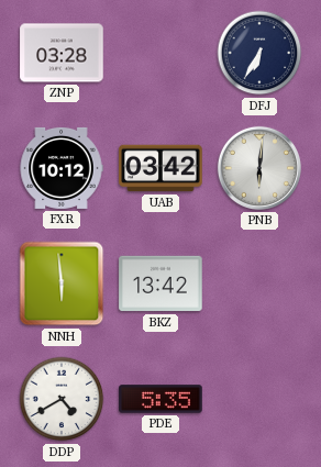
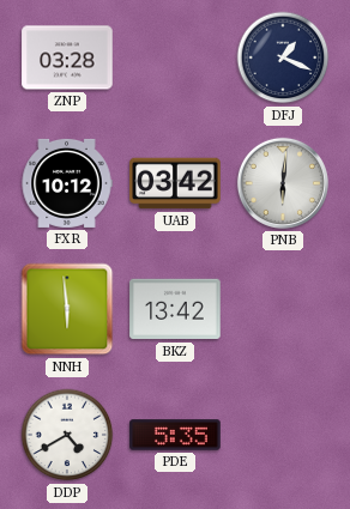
DFJ: 6:35 -> 1:19
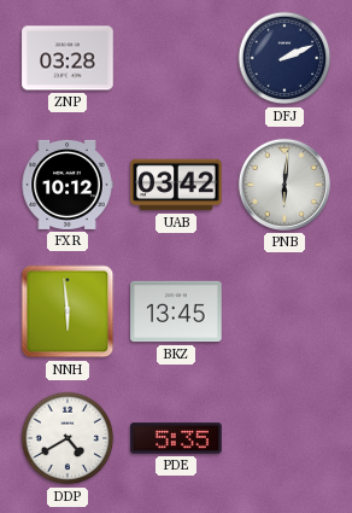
DFJ: 1:19 -> 2:11
BKZ: 13:42 -> 13:45
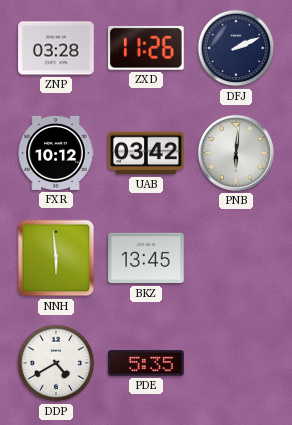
ZXD: none -> 11:26
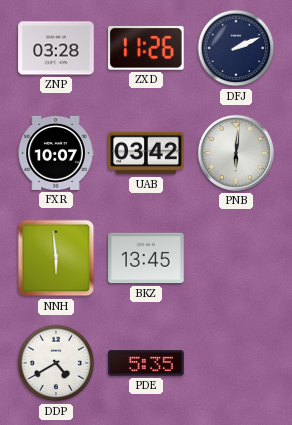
FXR: 10:12 -> 10:07
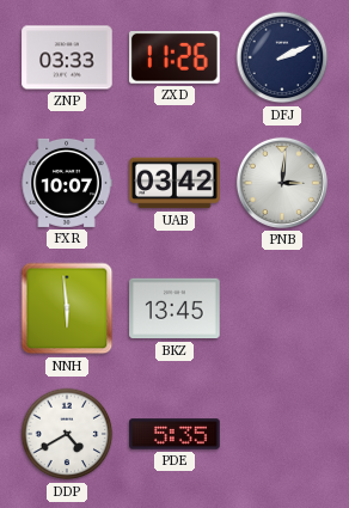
ZNP: 03:28 -> 03:33
PNB: 6:01 -> 3:01
